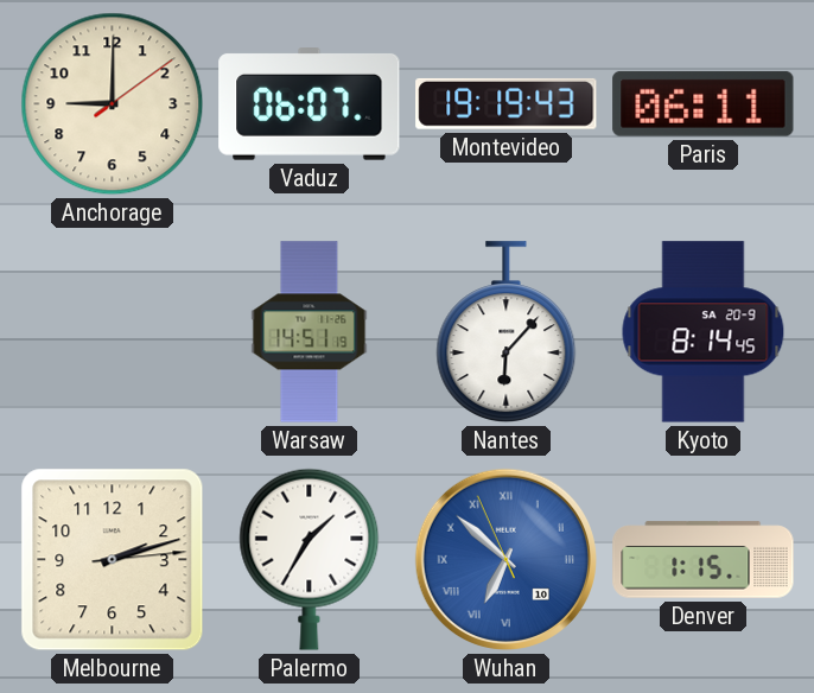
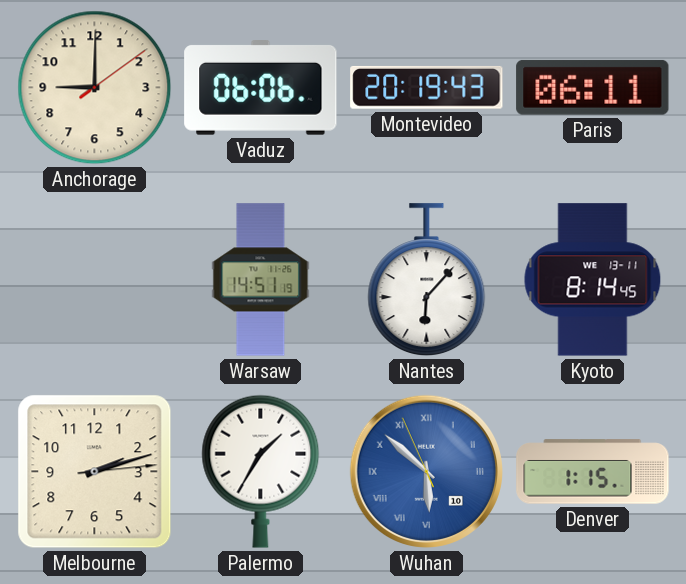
Vaduz: 06:07 -> 06:06
Montevideo: 19:19 -> 20:19
Kyoto date: SA 20-9 -> WE 13-11
Wuhan: 6:51 -> 5:51
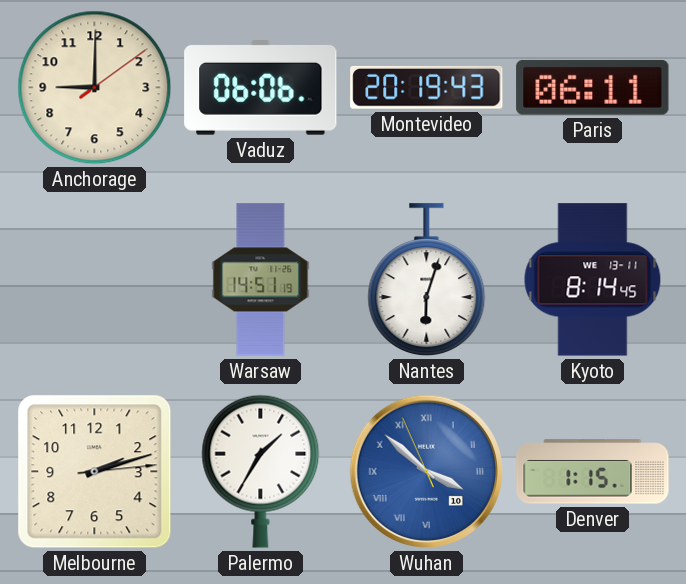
Nantes: 6:07 -> 6:03
Wuhan: 5:51 -> 3:51
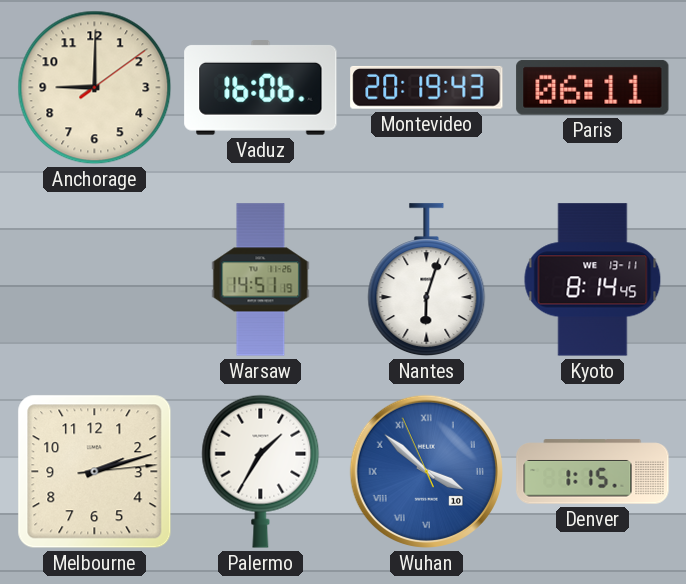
Vaduz: 06:06 -> 16:06
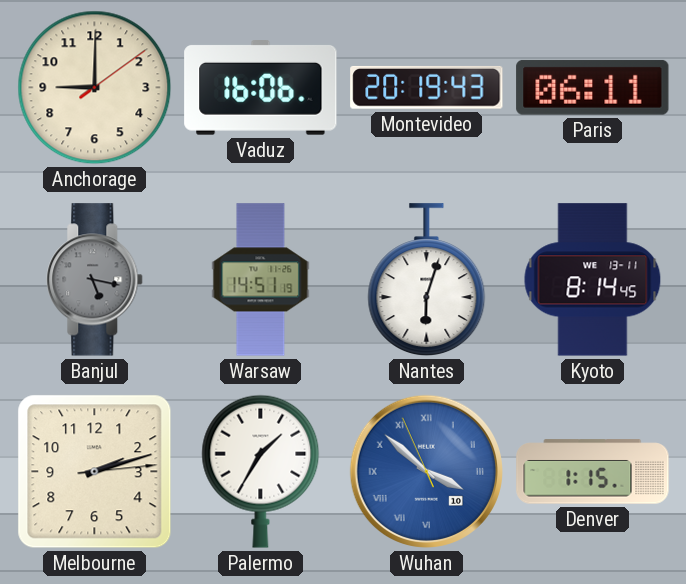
Banjul: none -> 5:17
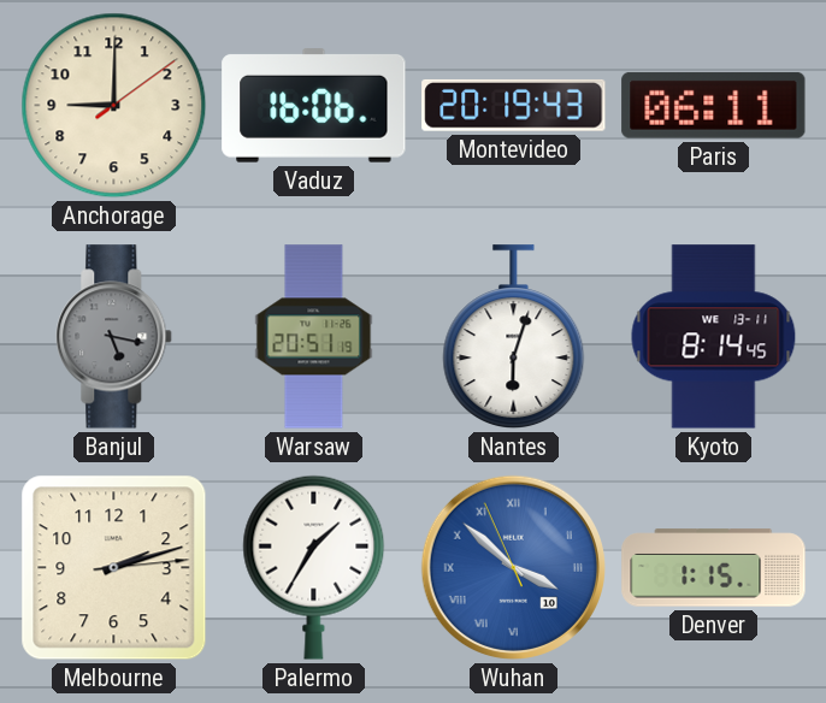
Warsaw: 14:51 -> 20:51
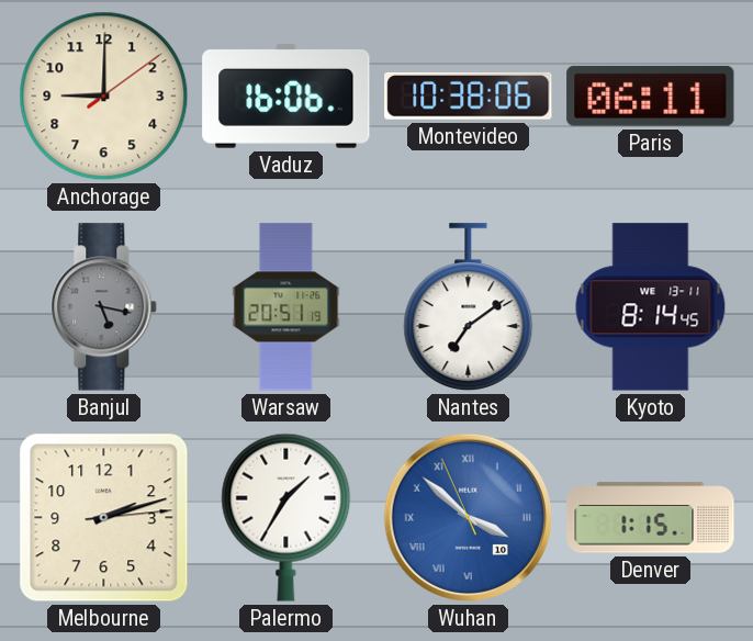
Montevideo: 20:19 -> 10:38
Nantes: 6:03 -> 7:09
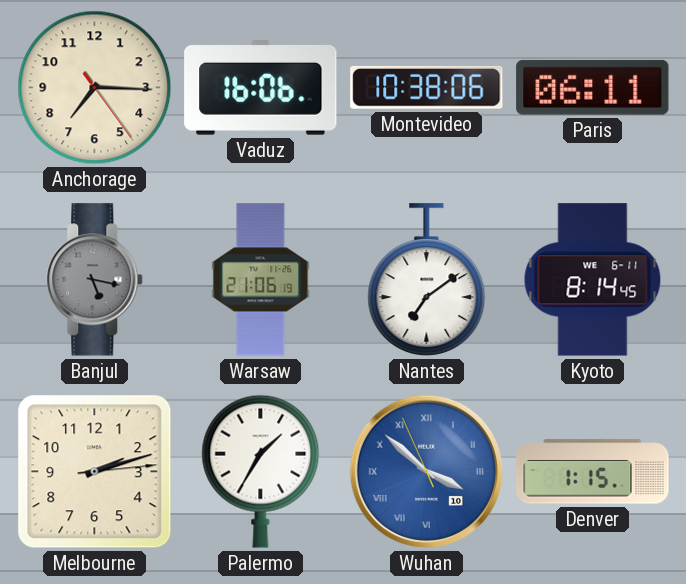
Anchorage: 9:00 -> 7:15
Warsaw: 20:51 -> 21:06
Kyoto date: WE 13-11 -> WE 6-11
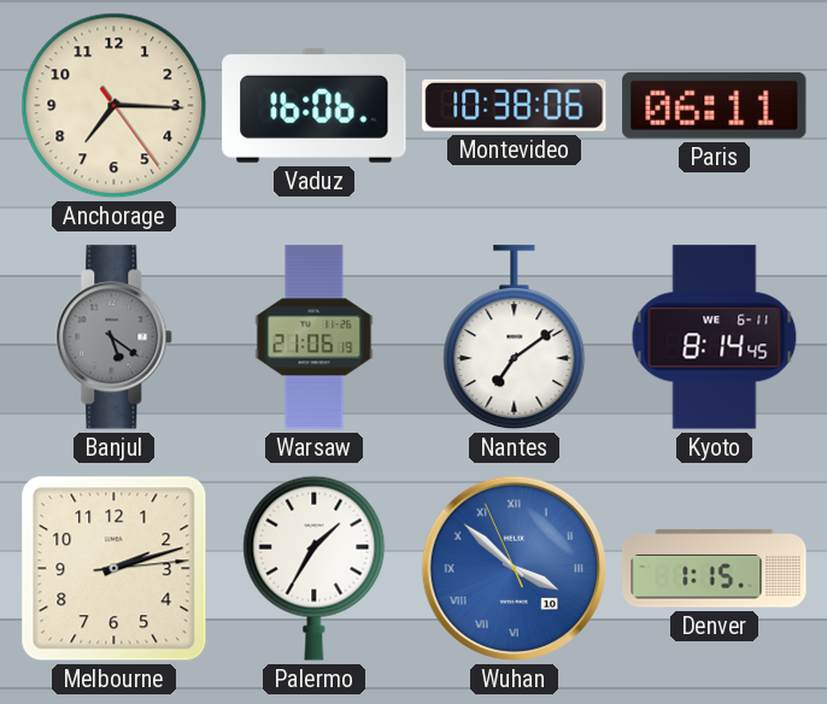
Banjul: 5:17 -> 5:21
